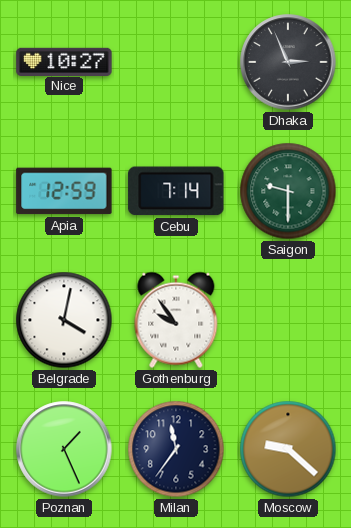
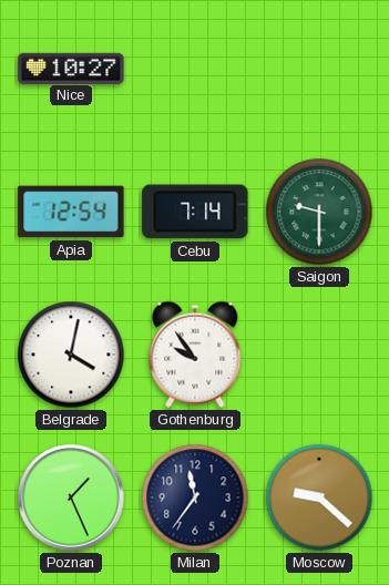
Dhaka: 2:56 -> none
Apia: 12:59 -> 12:54
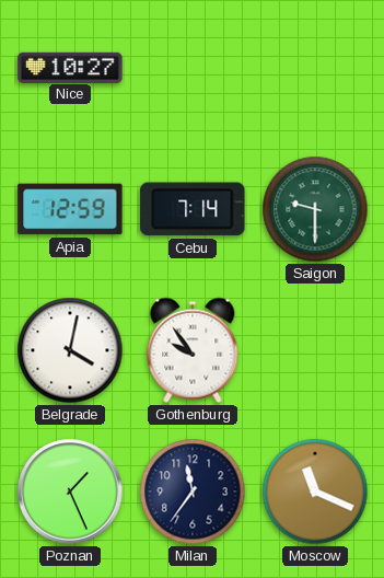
Apia: 12:54 -> 12:59
Moscow: 9:22 -> 11:19
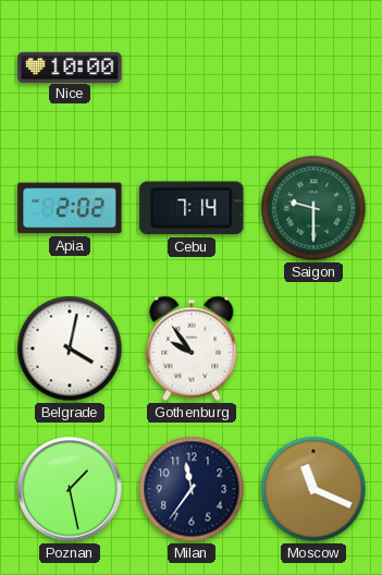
Nice: 10:27 -> 10:00
Apia: 12:59 -> 2:02
Poznan: 1:26 -> 1:28
